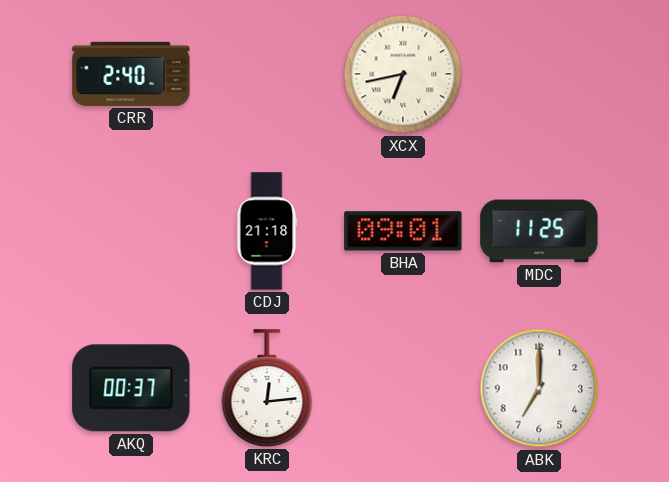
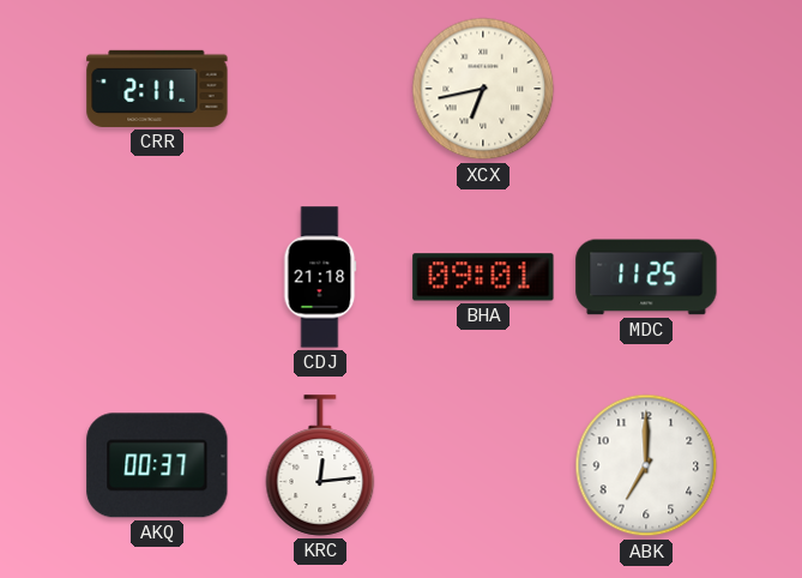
CRR: 2:40 -> 2:11
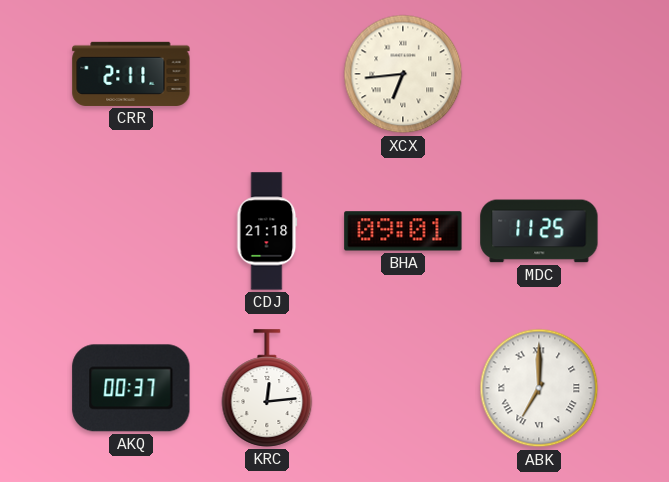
XCX: 6:43 -> 6:44
ABK numerals: Arabic -> Roman
